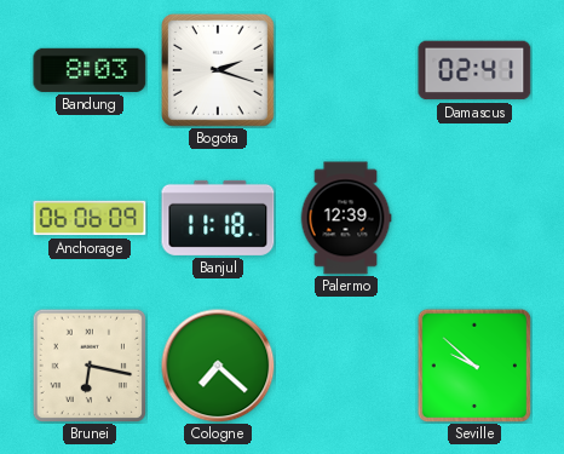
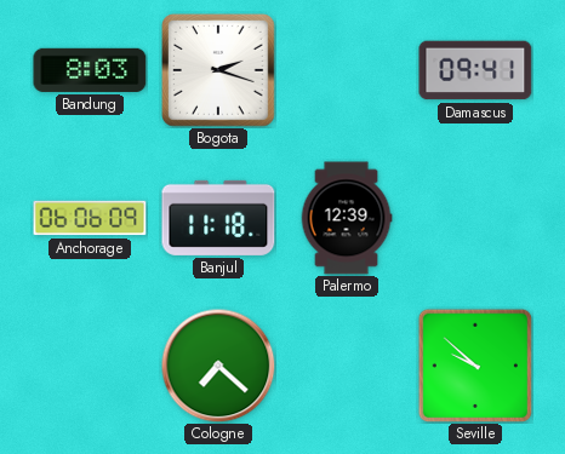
Damascus: 02:41 -> 09:41
Brunei: 6:17 -> none
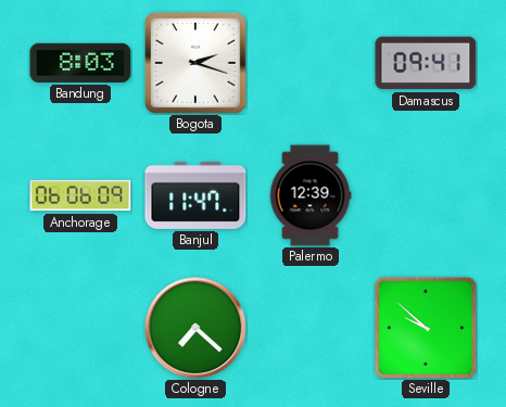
Banjul: 11:18 -> 11:47
